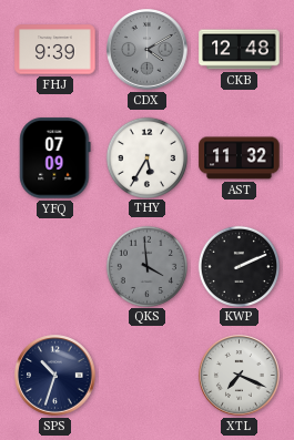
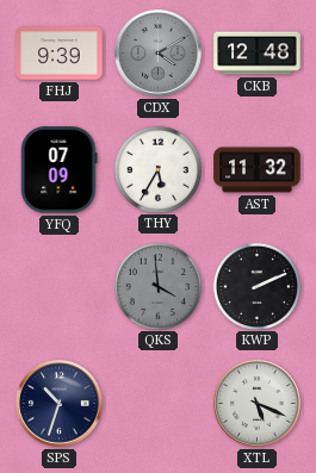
XTL: 7:19 -> 5:19
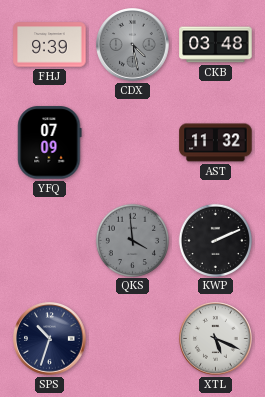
CDX: 4:10 -> 4:28
CKB: 12:48 -> 03:48
THY: 5:35 -> none
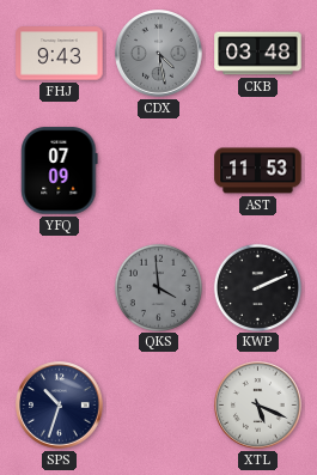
FHJ: 9:39 -> 9:43
AST: 11:32 -> 11:53
